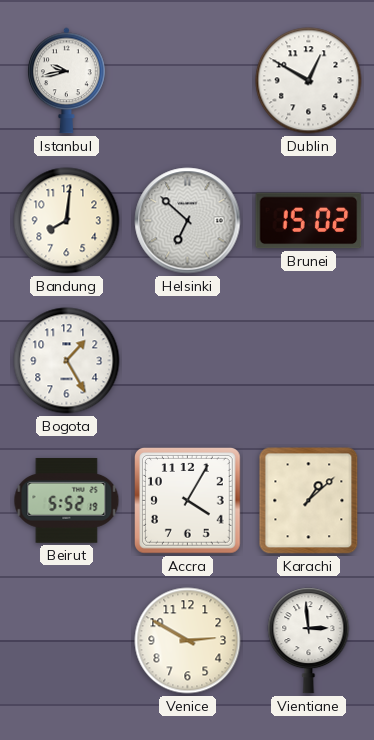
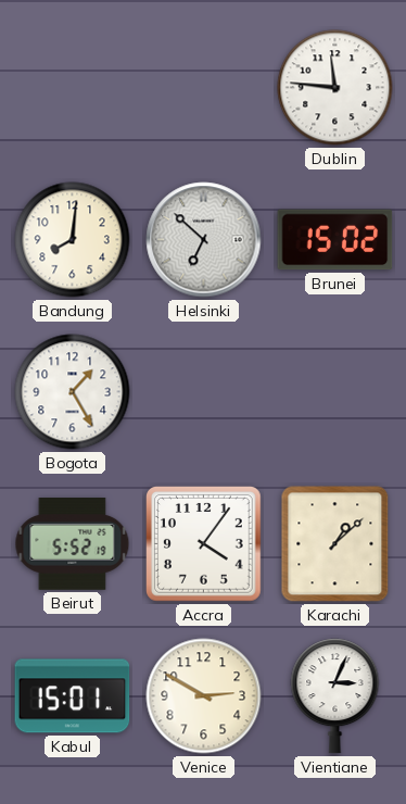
Istanbul: 9:43 -> none
Dublin: 12:50 -> 11:46
Accra: 4:05 -> 4:06
Kabul: none -> 15:01
Vientiane: 2:59 -> 3:04
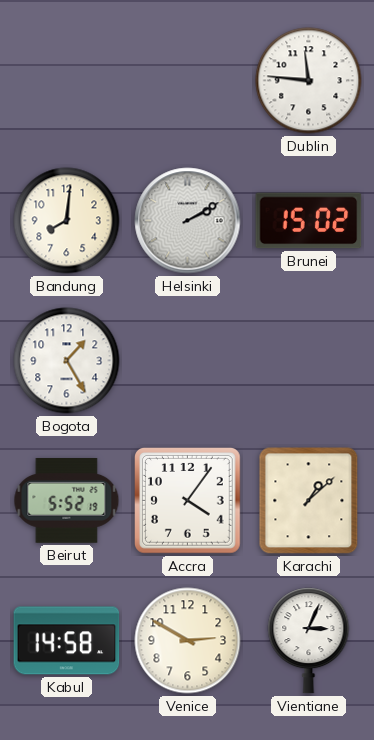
Helsinki: 6:52 -> 2:10
Kabul: 15:01 -> 14:58
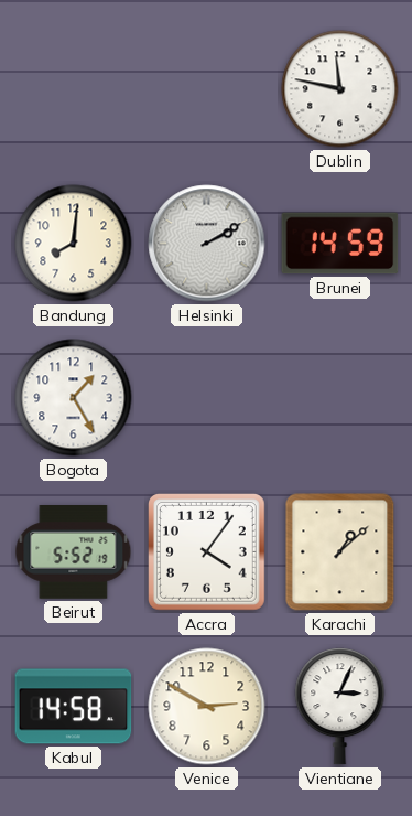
Dublin: 11:46 -> 11:47
Brunei: 15:02 -> 14:59
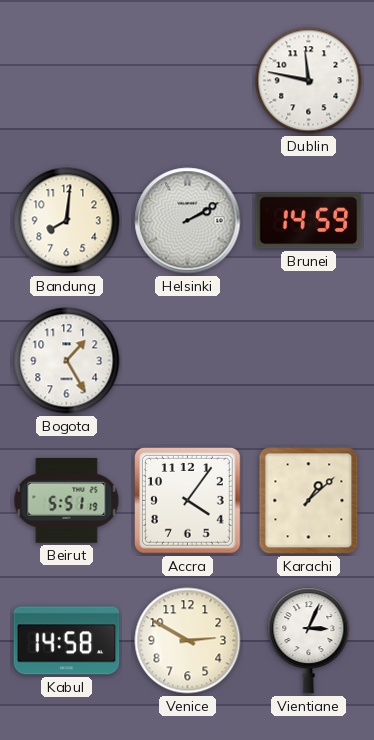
Beirut: 5:52 -> 5:51
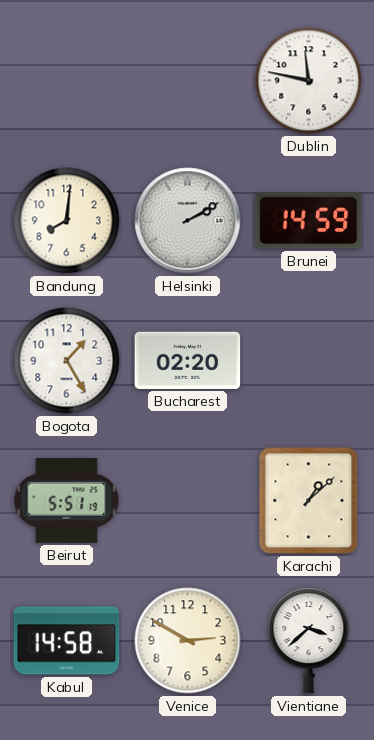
Bucharest: none -> 02:20
Accra: 4:06 -> none
Vientiane: 3:04 -> 3:38
